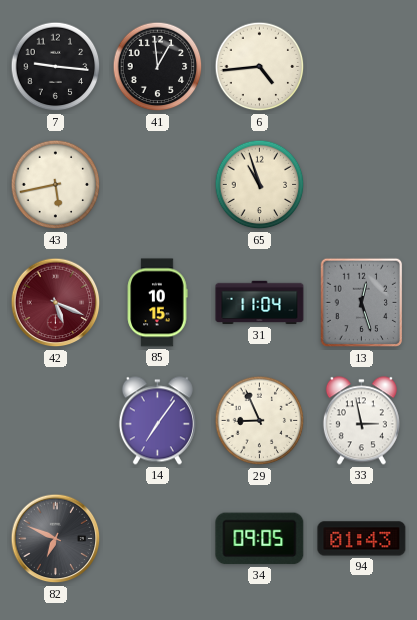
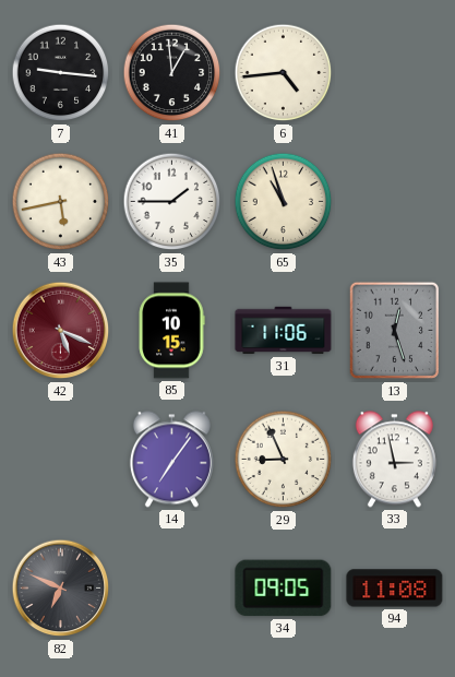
35: none -> 1:45
31: 11:04 -> 11:06
94: 01:43 -> 11:08
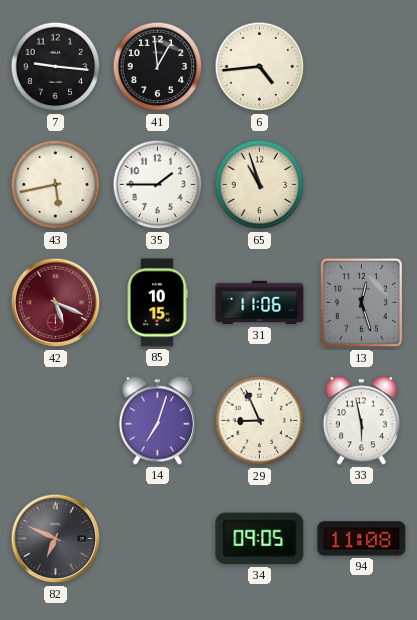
14: 7:06 -> 7:03
33: 2:58 -> 5:58
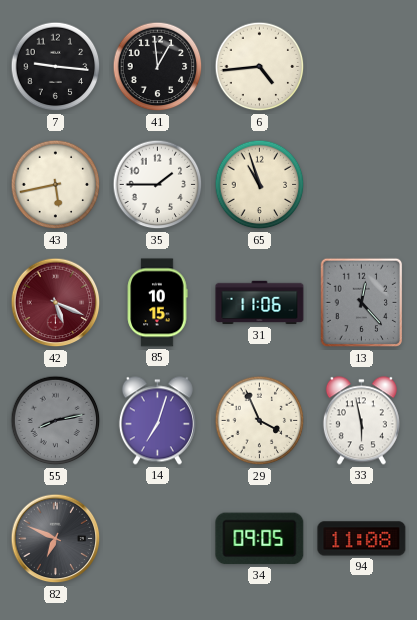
13: 12:27 -> 12:23
55: none -> 8:13
29: 8:56 -> 3:56
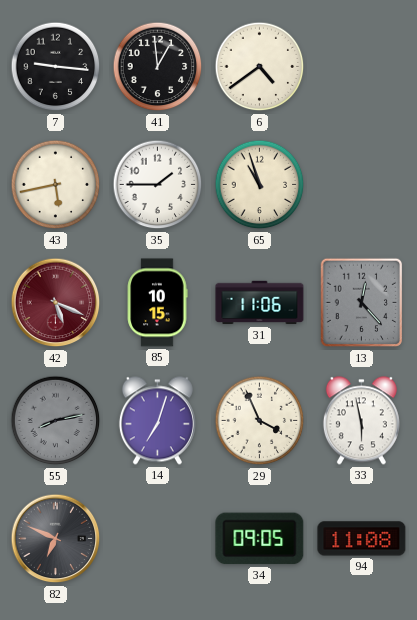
6: 4:44 -> 4:39
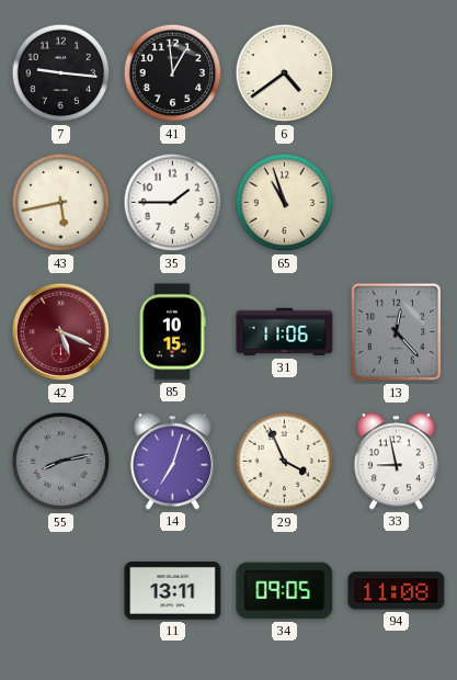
33: 5:58 -> 8:58
82: 6:49 -> none
11: none -> 13:11
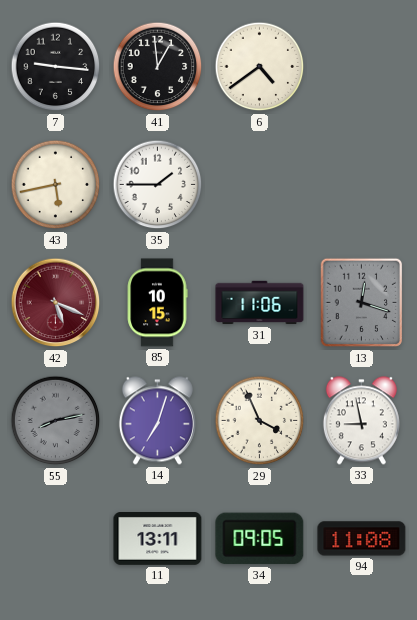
65: 10:57 -> none
13: 12:23 -> 12:18
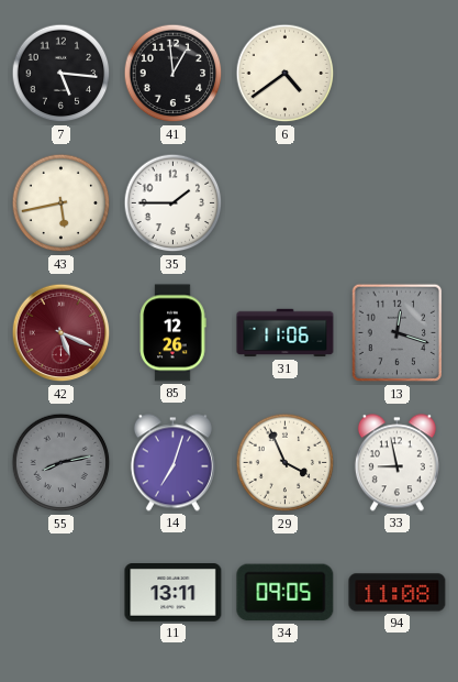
7: 9:16 -> 5:16
85: 10:15 -> 12:26
